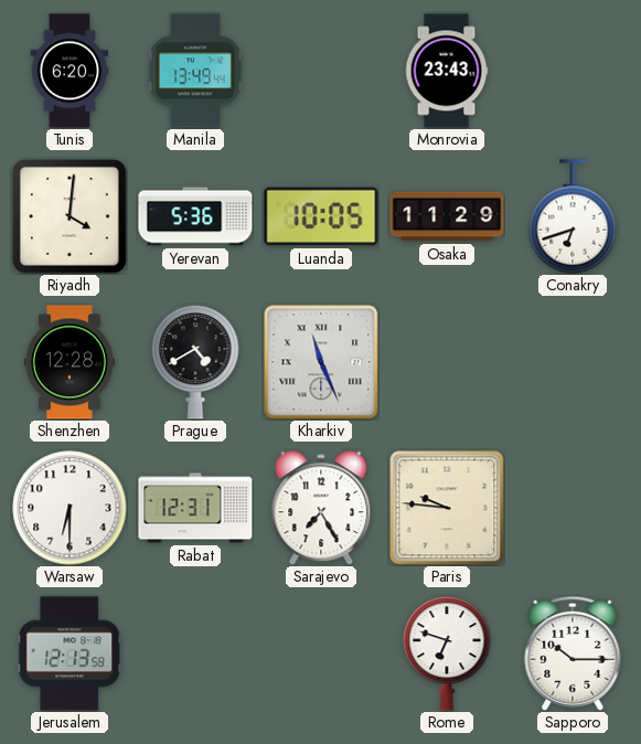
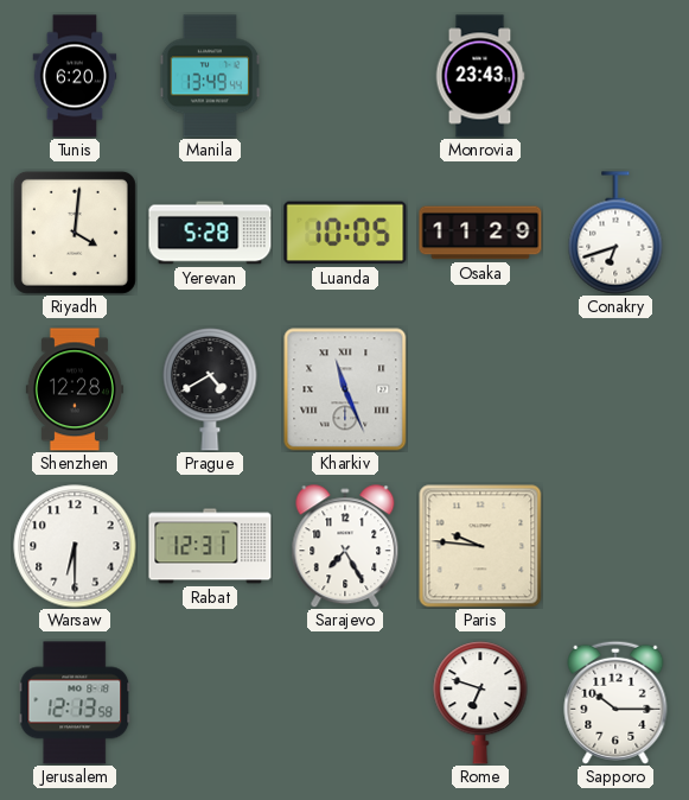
Yerevan: 5:36 -> 5:28
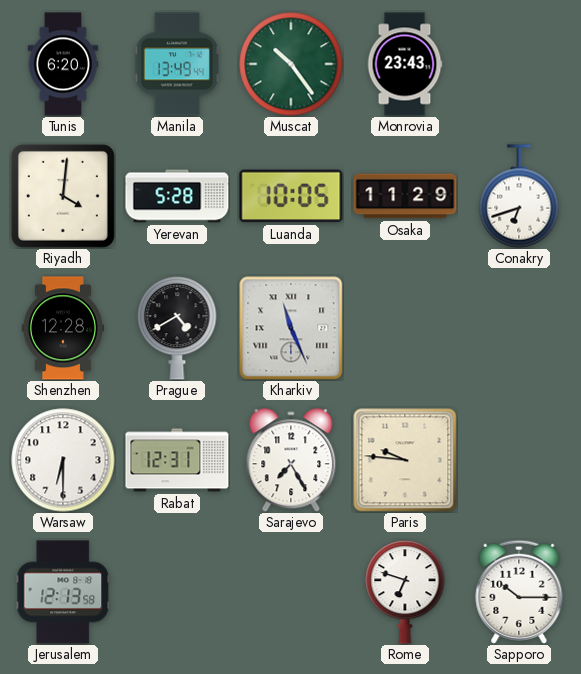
Muscat: none -> 10:24
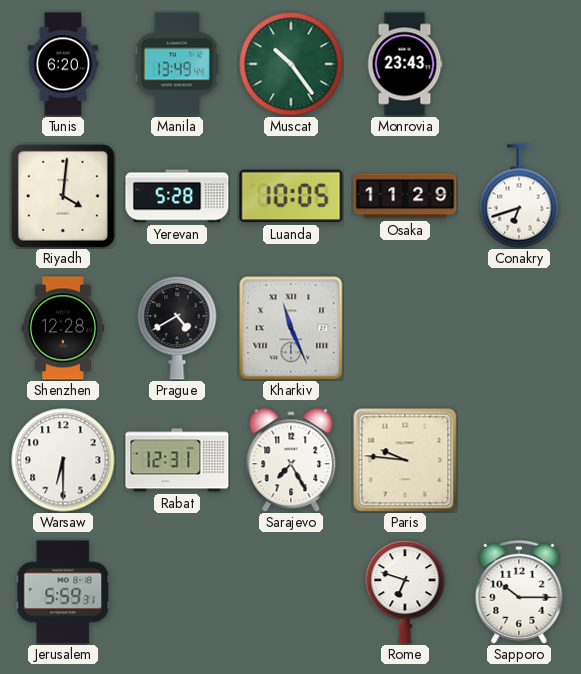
Jerusalem: 12:13 -> 5:59
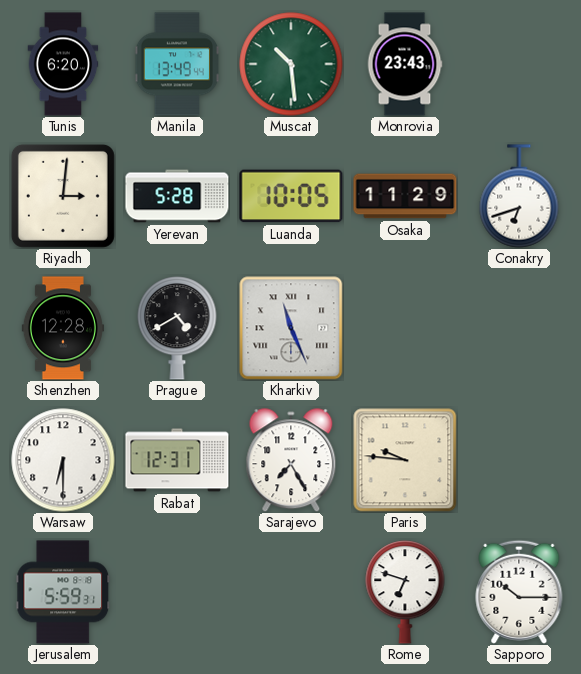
Muscat: 10:24 -> 10:29
Riyadh: 4:01 -> 3:01
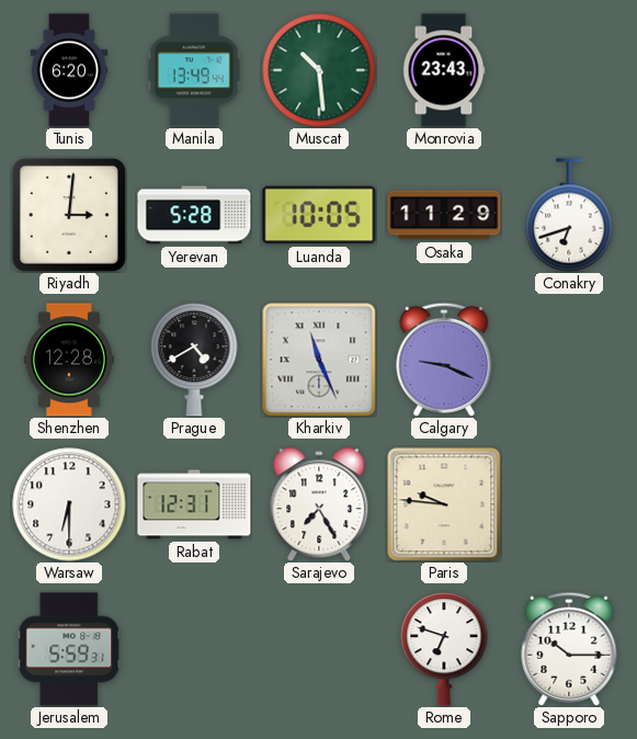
Calgary: none -> 9:19
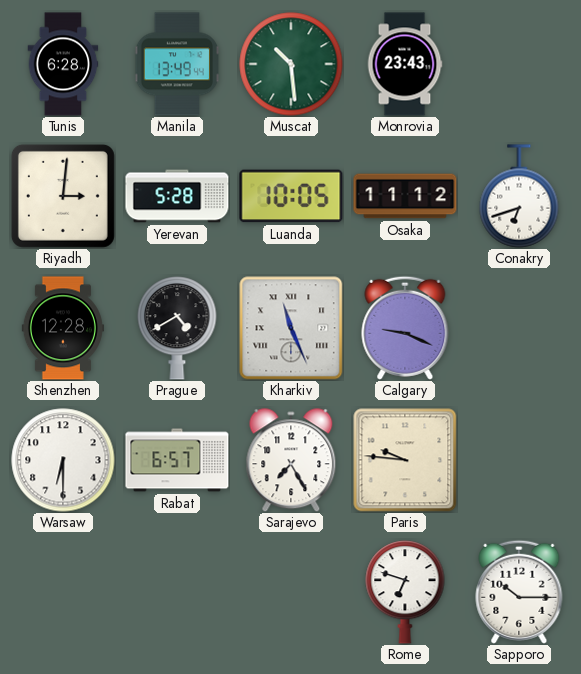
Tunis: 6:20 -> 6:28
Osaka: 11:29 -> 11:12
Rabat: 12:31 -> 6:57
Jerusalem: 5:59 -> none
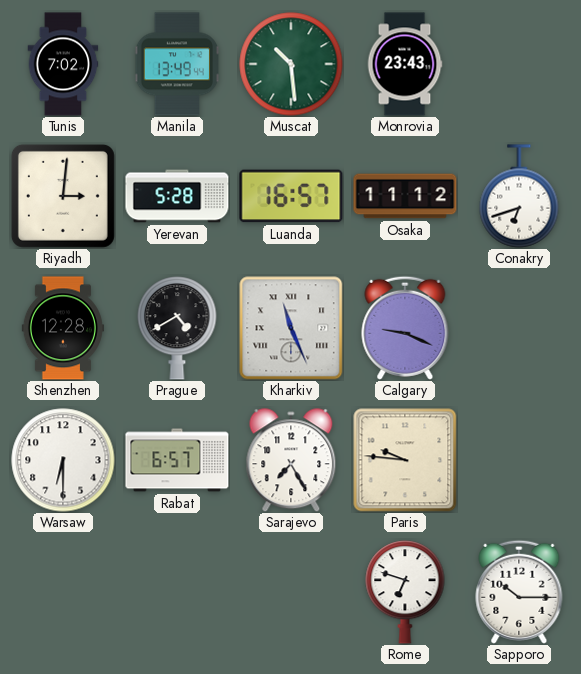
Tunis: 6:28 -> 7:02
Luanda: 10:05 -> 16:57
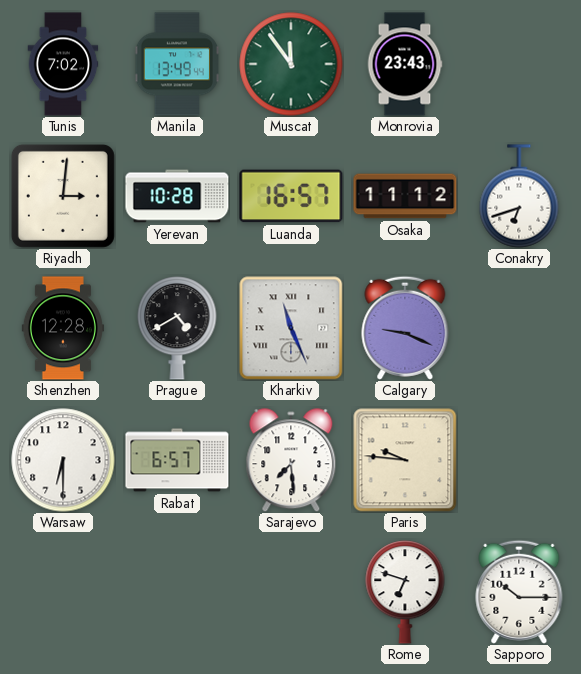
Muscat: 10:29 -> 11:54
Yerevan: 5:28 -> 10:28
Sarajevo: 7:25 -> 7:29
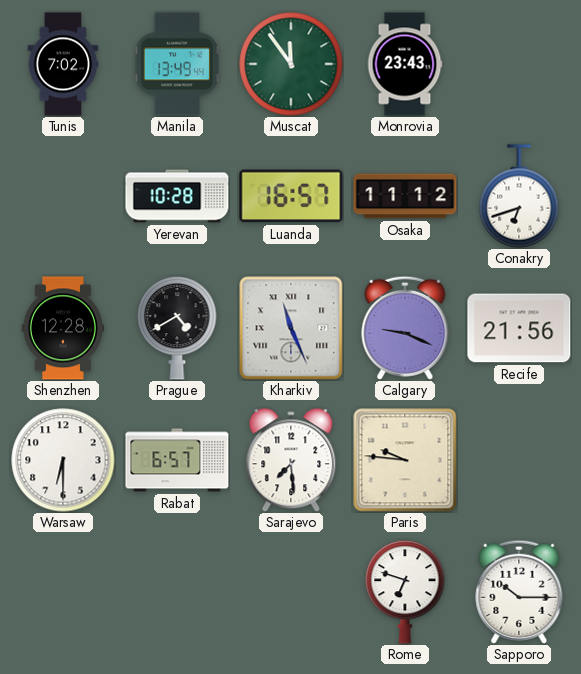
Riyadh: 3:01 -> none
Recife: none -> 21:56
